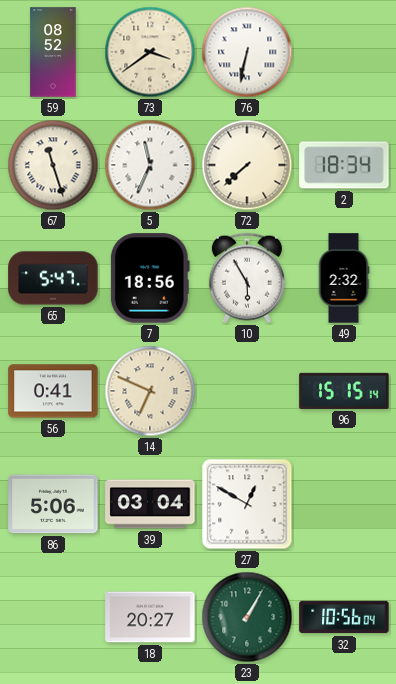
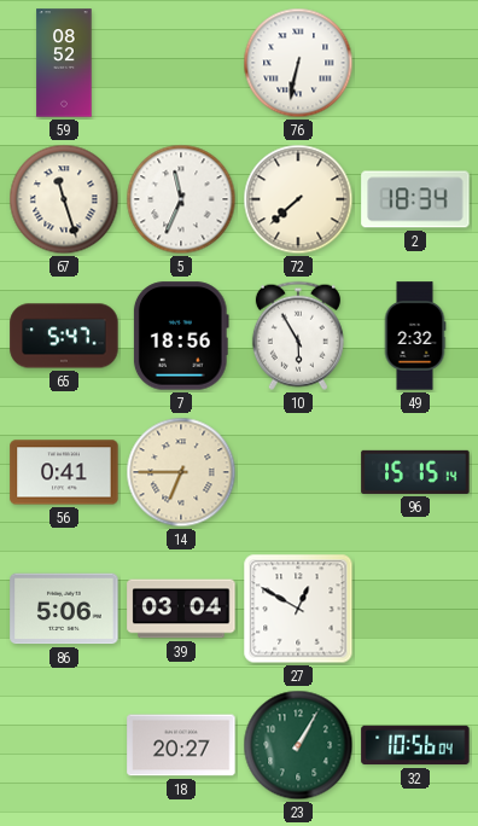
73: 3:39 -> none
14: 6:49 -> 6:45
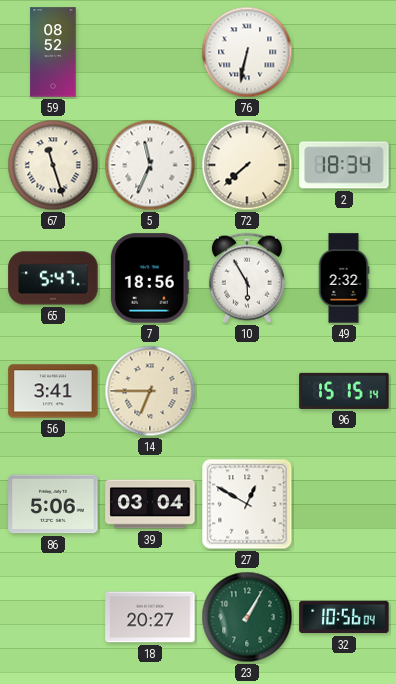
56: 0:41 -> 3:41
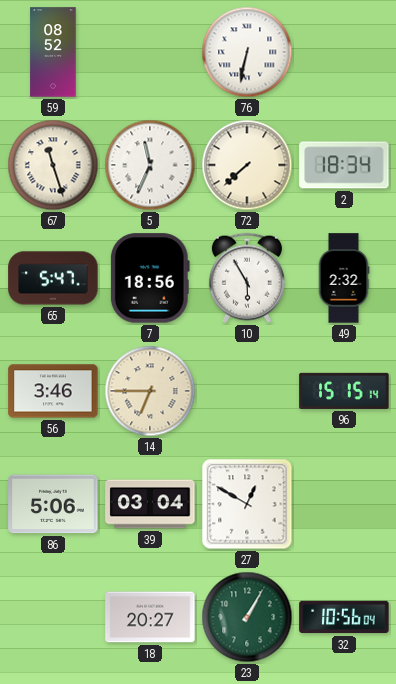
56: 3:41 -> 3:46
